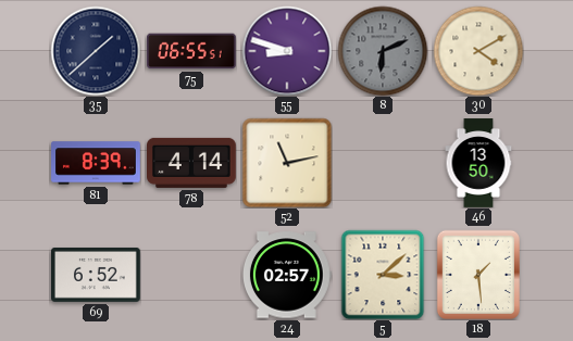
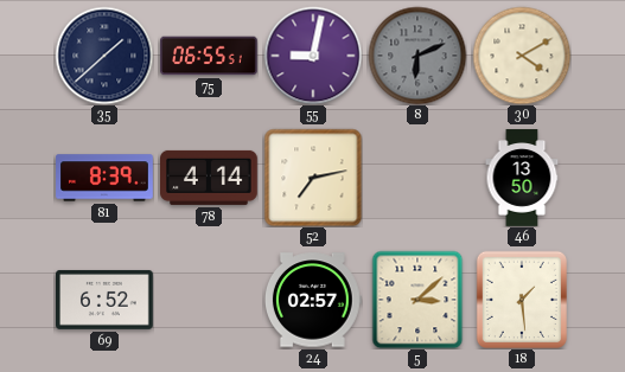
55: 8:48 -> 9:02
52: 11:13 -> 7:13
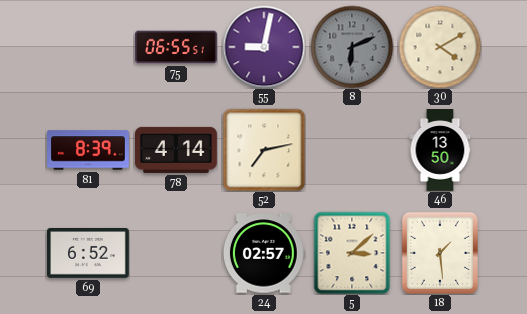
35: 1:38 -> none
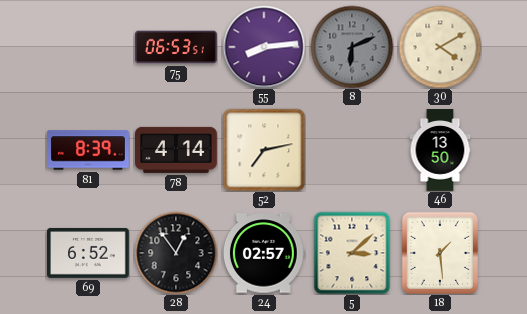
75: 06:55 -> 06:53
55: 9:02 -> 8:14
28: none -> 12:54
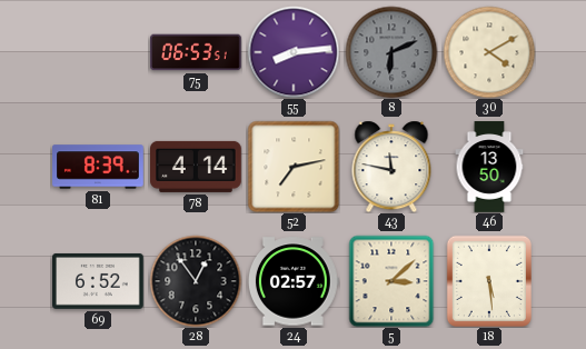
43: none -> 11:47
18: 1:29 -> 5:29
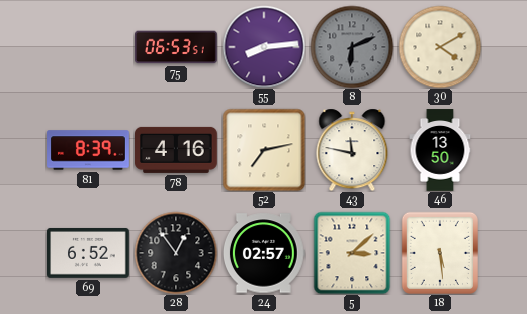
78: 4:14 -> 4:16
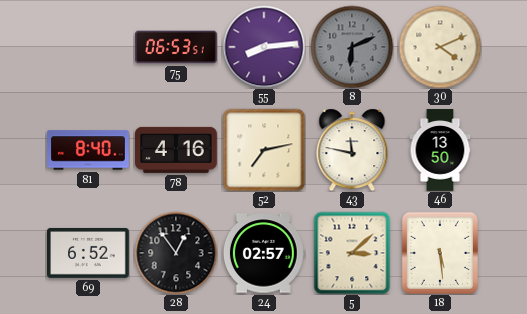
30: 4:10 -> 4:11
81: 8:39 -> 8:40
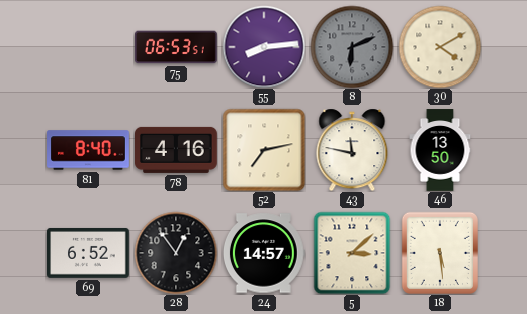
30: 4:11 -> 4:10
24: 02:57 -> 14:57
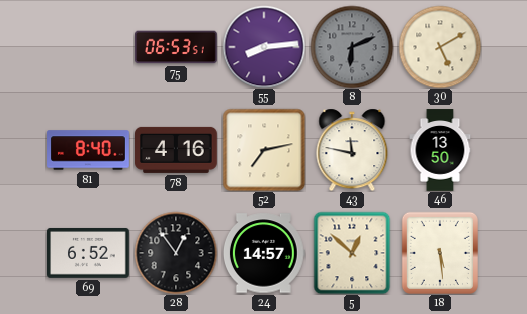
30: 4:10 -> 5:10
5: 3:08 -> 12:52
